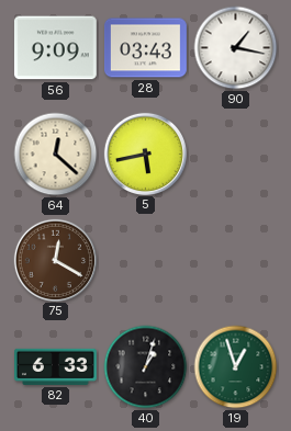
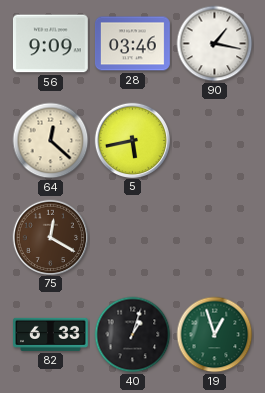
28: 03:43 -> 03:46
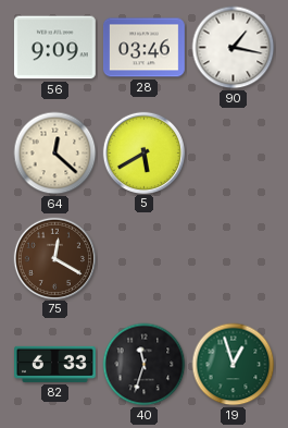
5: 5:43 -> 5:40
40: 1:03 -> 11:33
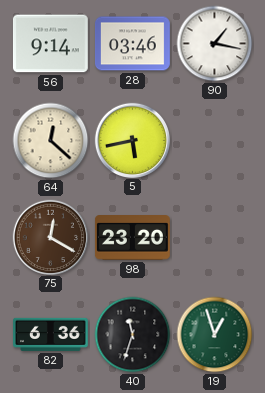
56: 9:09 -> 9:14
5: 5:40 -> 5:43
98: none -> 23:20
82: 6:33 -> 6:36
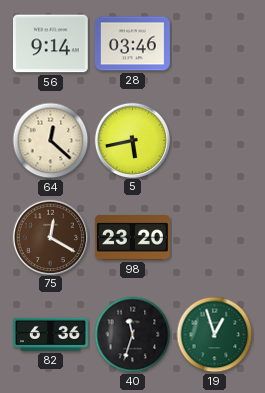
90: 1:17 -> none
